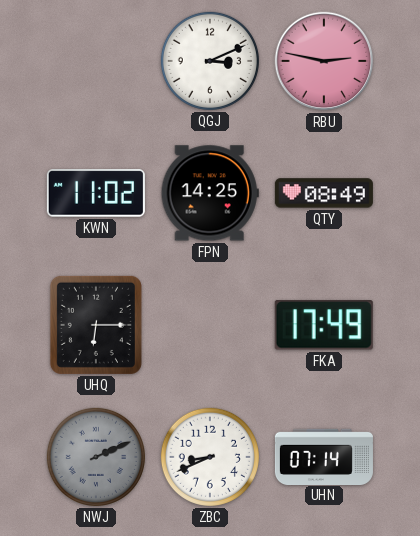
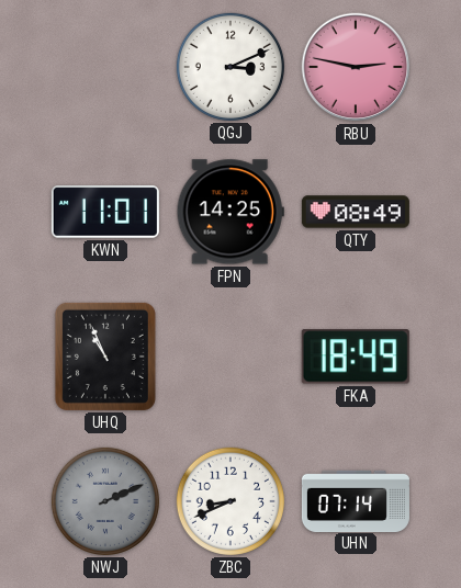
KWN: 11:02 -> 11:01
UHQ: 6:15 -> 10:56
FKA: 17:49 -> 18:49
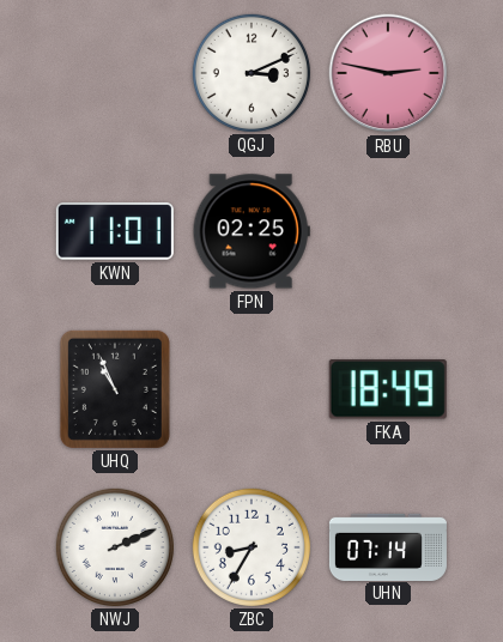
FPN: 14:25 -> 02:25
QTY: 08:49 -> none
NWJ dial: grey -> white
ZBC: 8:41 -> 8:35
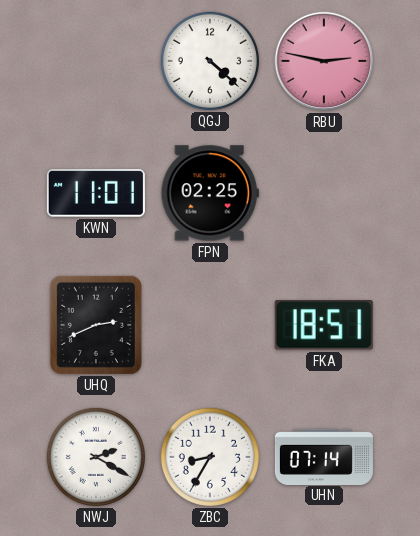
QGJ: 3:11 -> 4:22
UHQ: 10:56 -> 2:41
FKA: 18:49 -> 18:51
NWJ: 2:11 -> 2:20
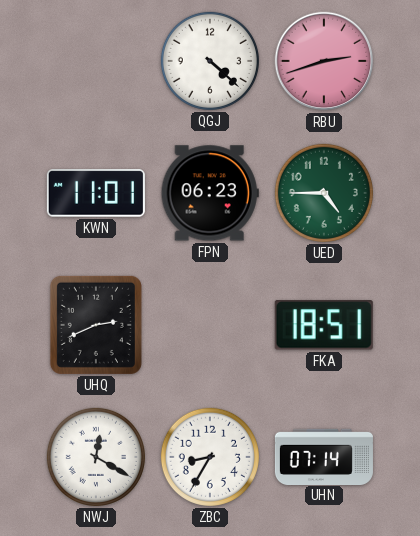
RBU: 2:47 -> 2:42
FPN: 02:25 -> 06:23
UED: none -> 4:45
NWJ: 2:20 -> 12:20
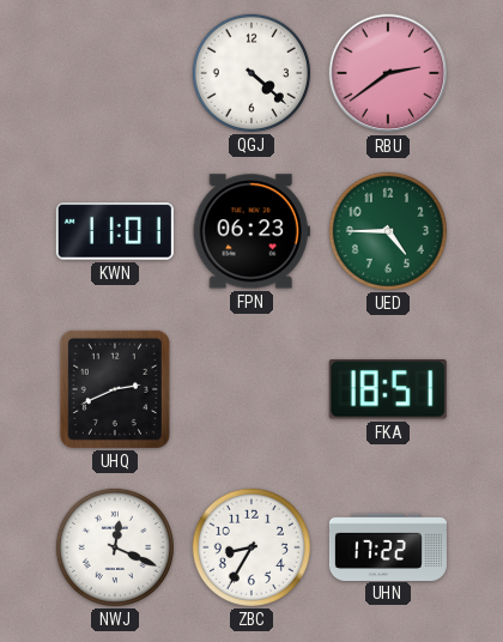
RBU: 2:42 -> 2:39
NWJ: 12:20 -> 12:19
UHN: 07:14 -> 17:22
